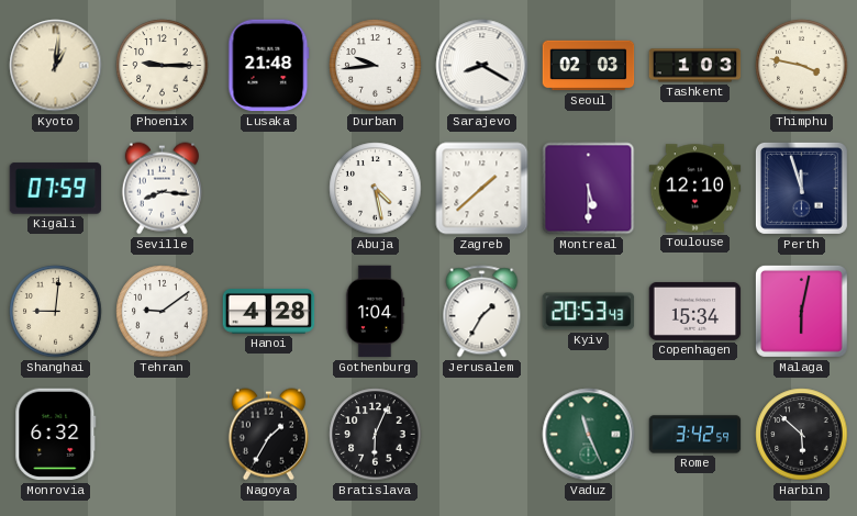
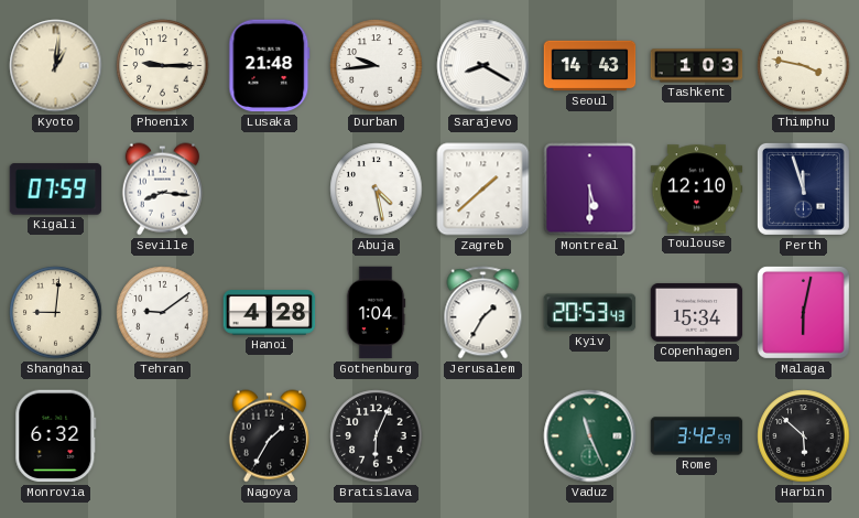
Seoul: 02:03 -> 14:43
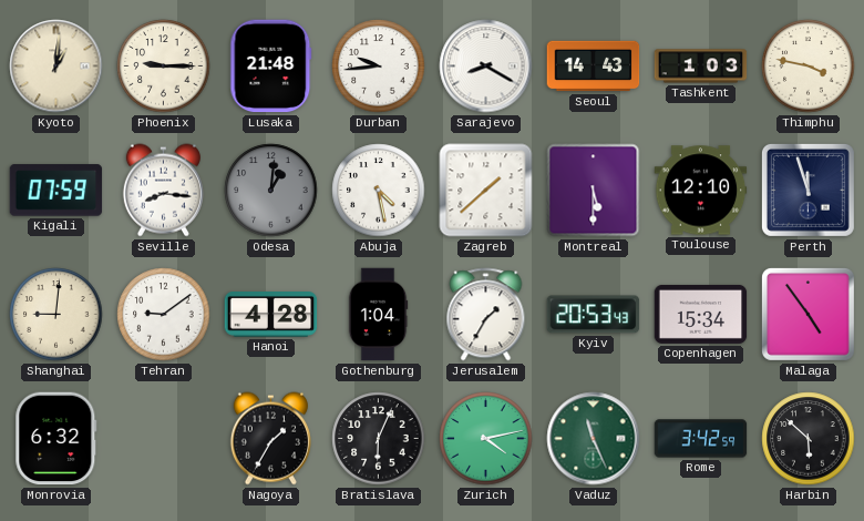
Odesa: none -> 1:01
Malaga: 6:02 -> 4:54
Zurich: none -> 4:13
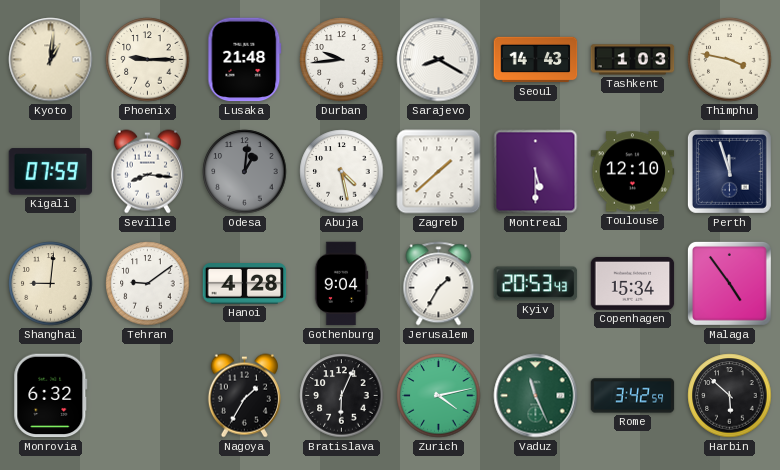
Gothenburg: 1:04 -> 9:04
